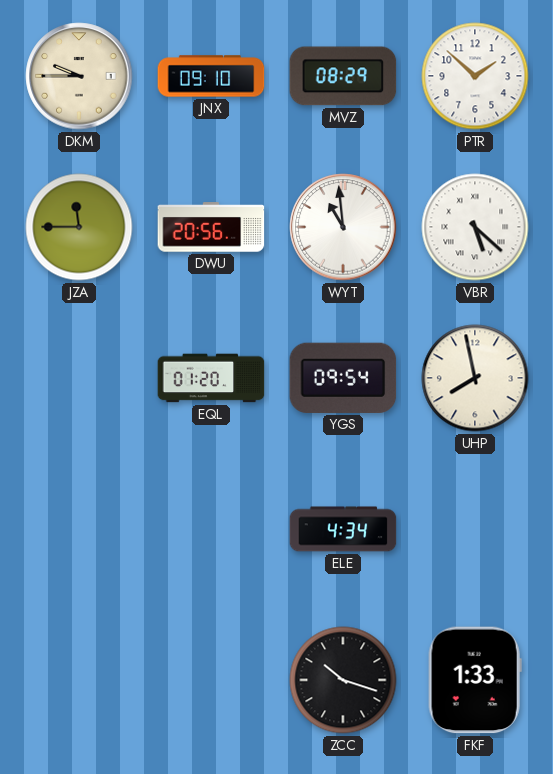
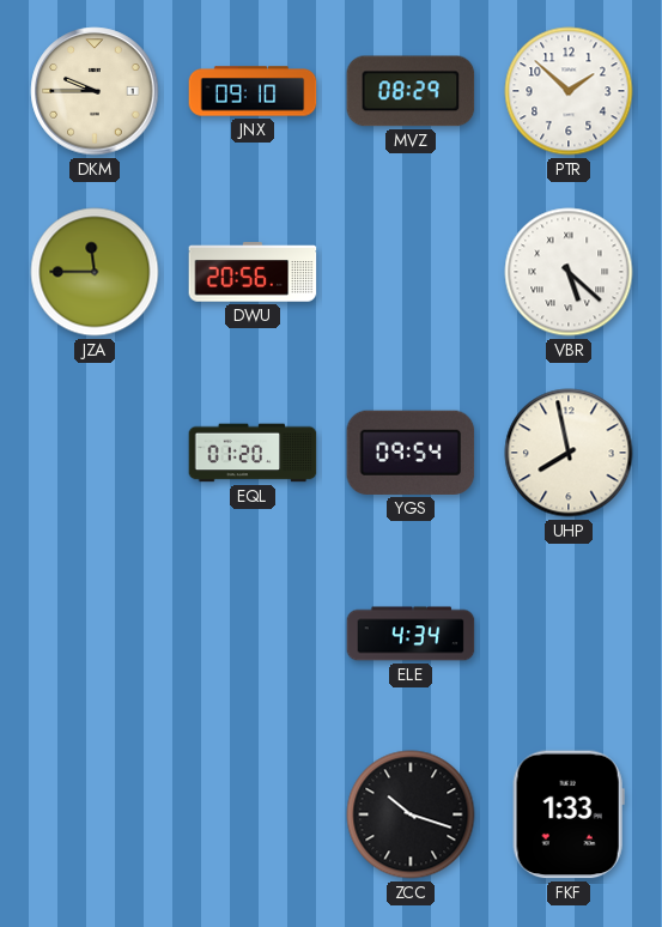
WYT: 10:59 -> none
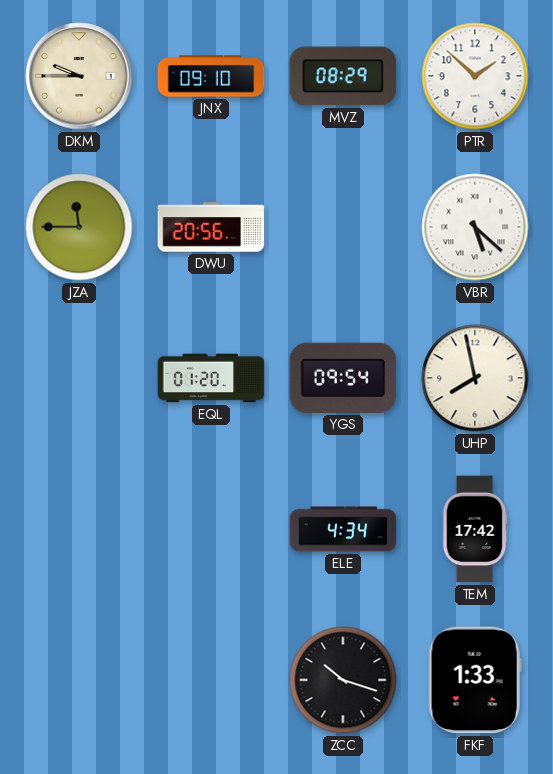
TEM: none -> 17:42
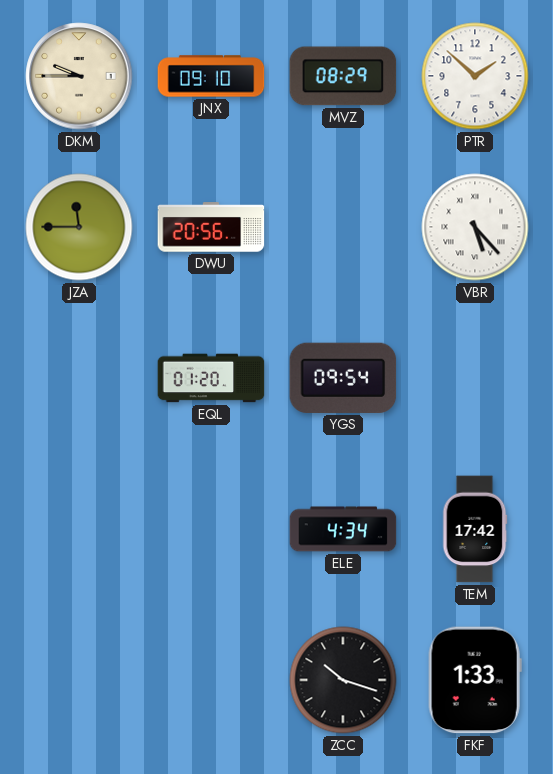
VBR: 5:22 -> 5:23
UHP: 7:58 -> none
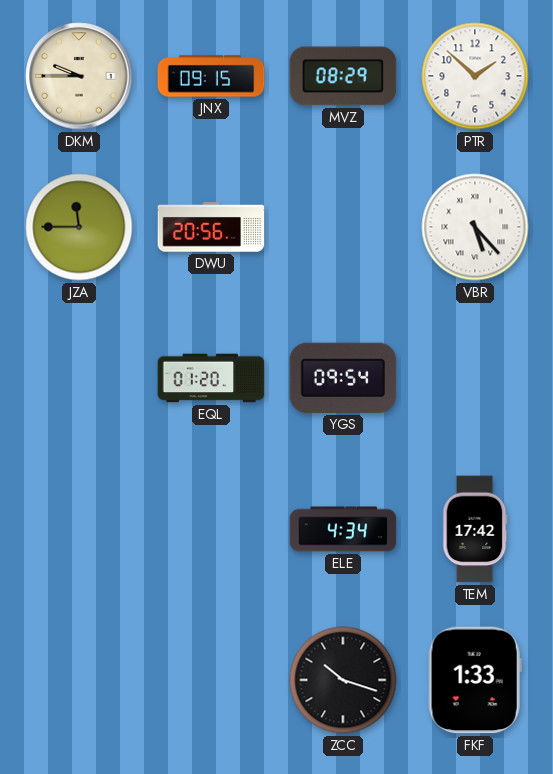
JNX: 09:10 -> 09:15
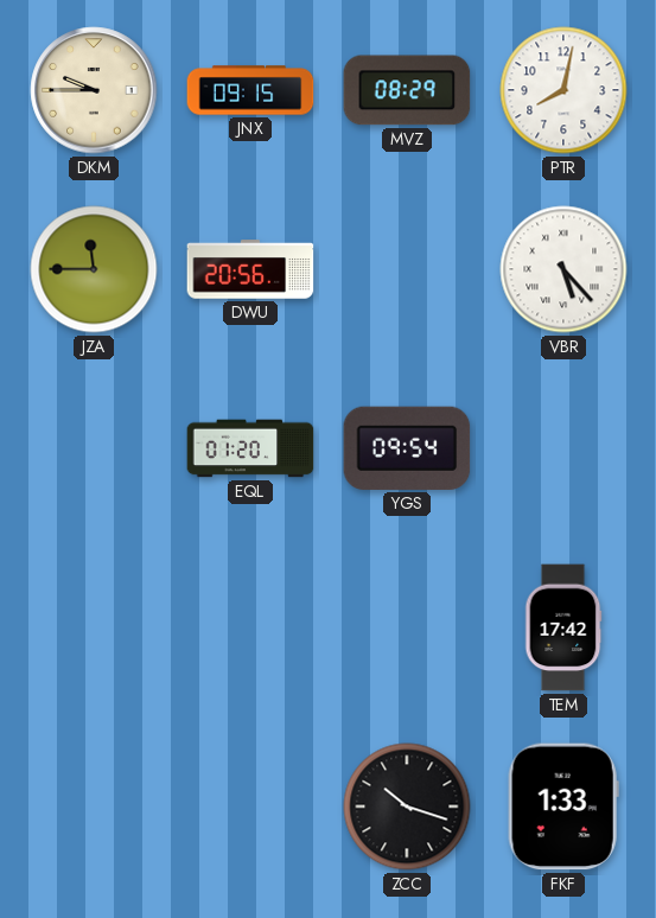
PTR: 1:52 -> 8:02
ELE: 4:34 -> none
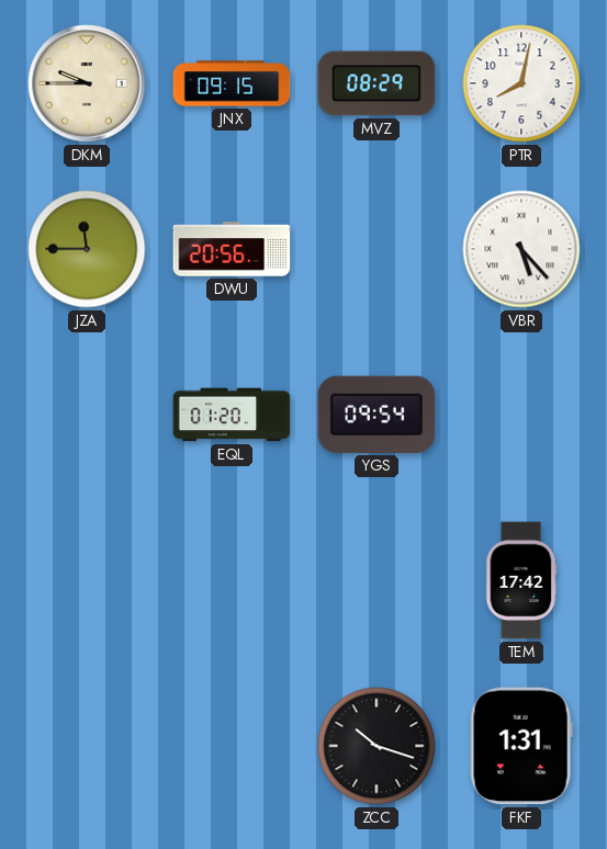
FKF: 1:33 -> 1:31
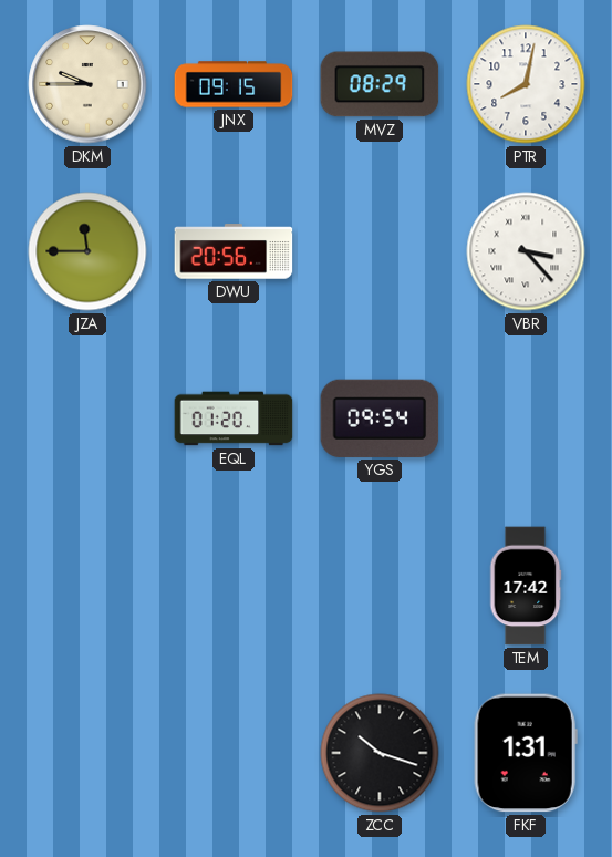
VBR: 5:23 -> 3:23
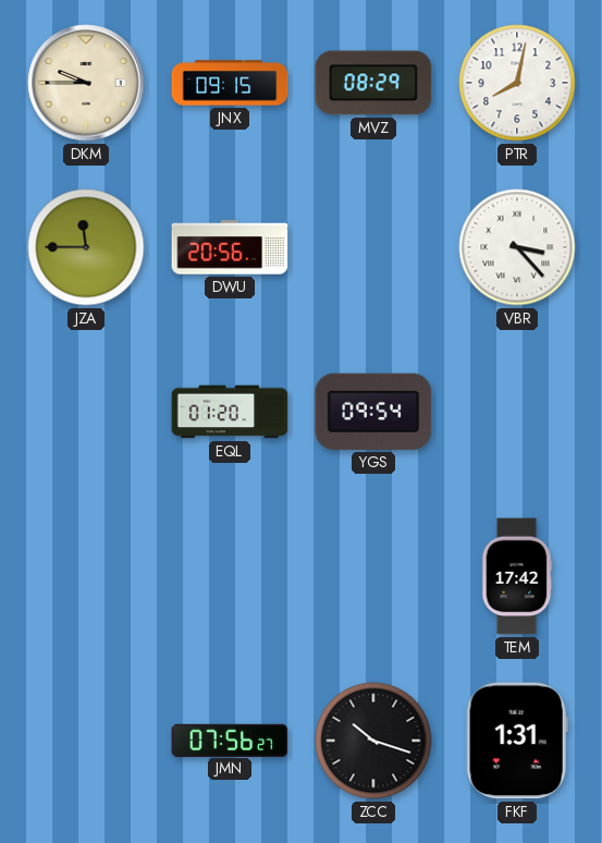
JMN: none -> 07:56
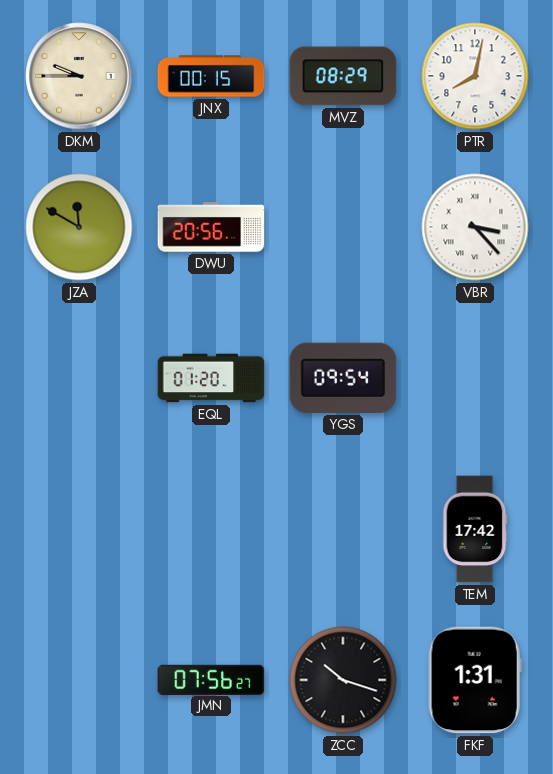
JNX: 09:15 -> 00:15
JZA: 11:45 -> 11:50
